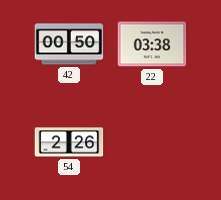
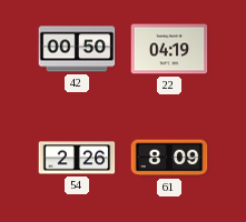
22: 03:38 -> 04:19
61: none -> 8:09
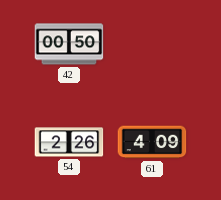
22: 04:19 -> none
61: 8:09 -> 4:09
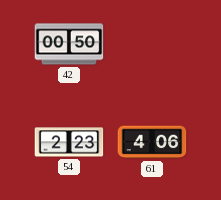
54: 2:26 -> 2:23
61: 4:09 -> 4:06
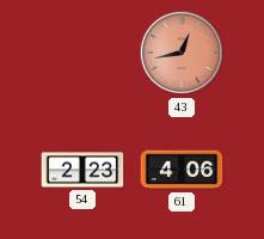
42: 00:50 -> none
43: none -> 12:43
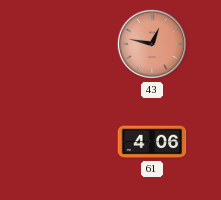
43: 12:43 -> 12:47
54: 2:23 -> none
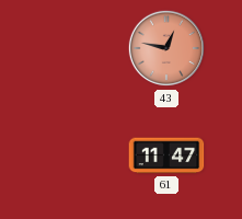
61: 4:06 -> 11:47
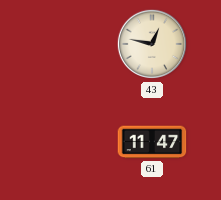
43 dial: salmon -> cream
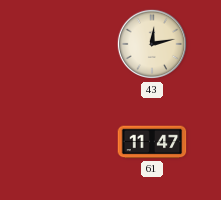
43: 12:47 -> 12:13
